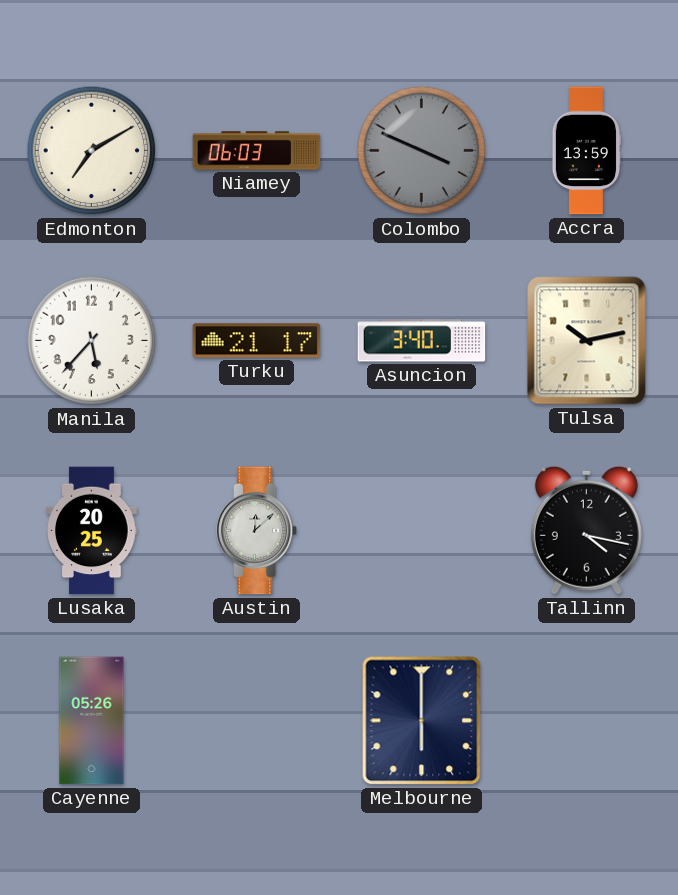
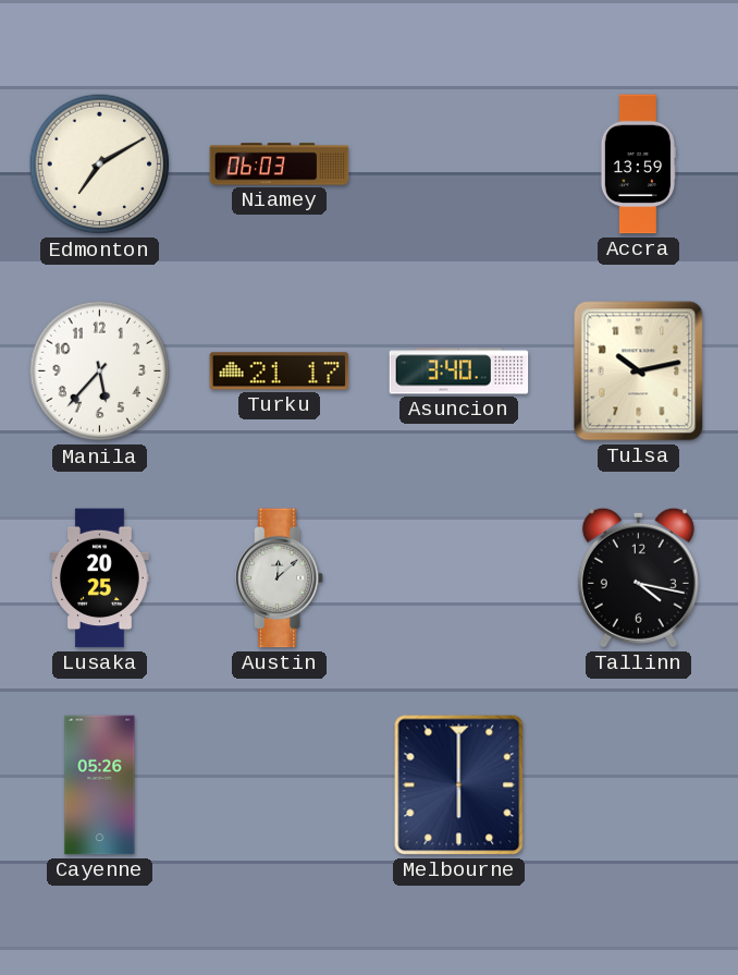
Colombo: 3:49 -> none
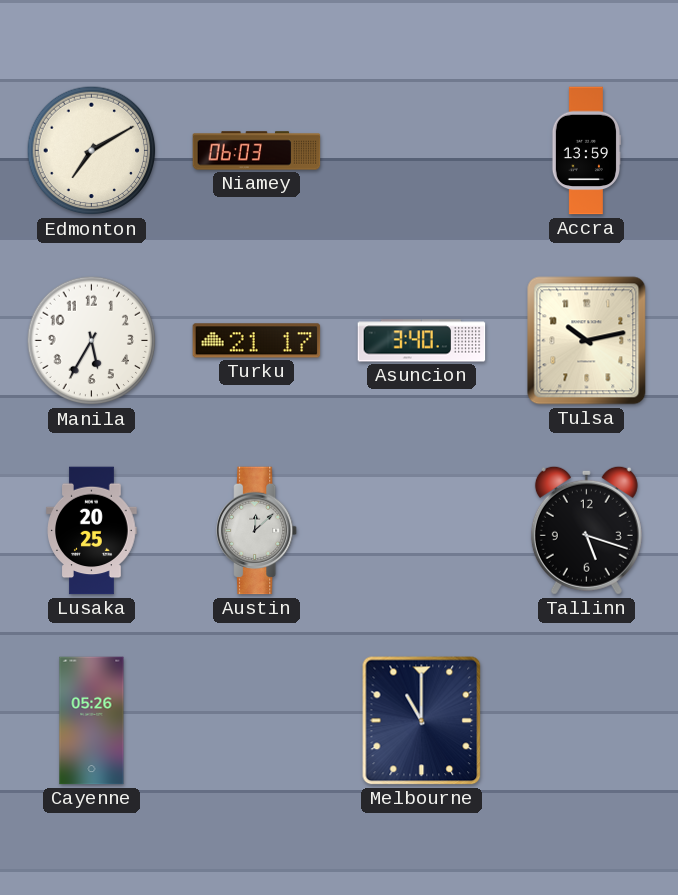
Manila: 5:37 -> 5:35
Tallinn: 4:17 -> 5:18
Melbourne: 6:00 -> 11:00
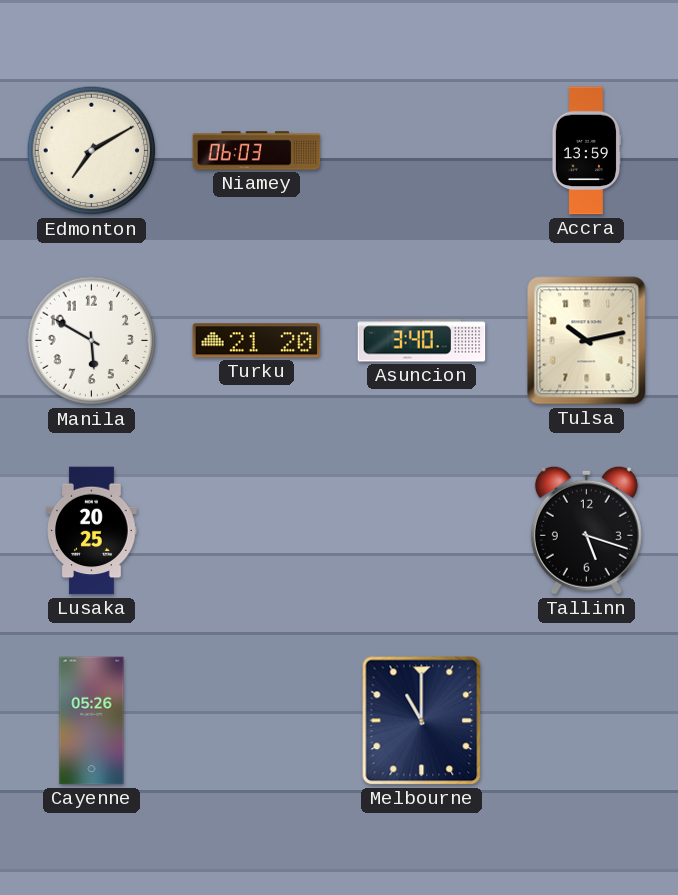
Manila: 5:35 -> 5:50
Turku: 21:17 -> 21:20
Austin: 12:08 -> none
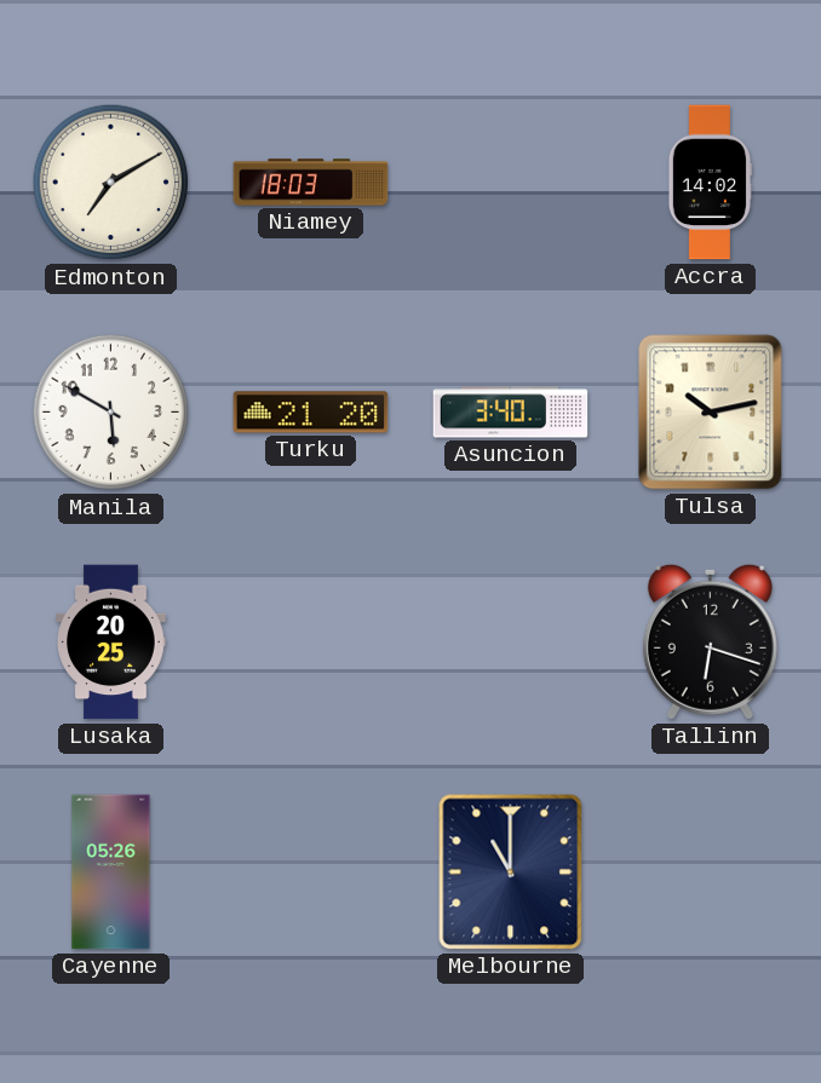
Niamey: 06:03 -> 18:03
Accra: 13:59 -> 14:02
Tallinn: 5:18 -> 6:18
